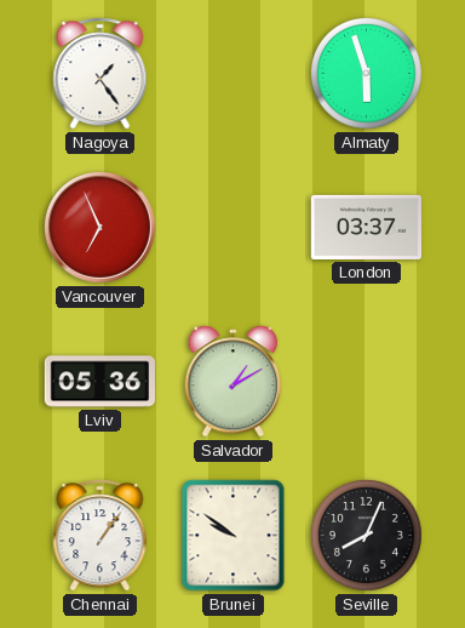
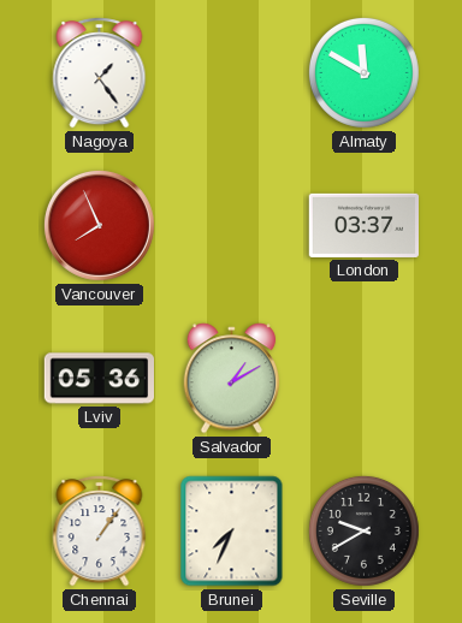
Almaty: 5:57 -> 11:50
Vancouver: 6:56 -> 7:56
Brunei: 9:51 -> 7:34
Seville: 8:04 -> 9:40
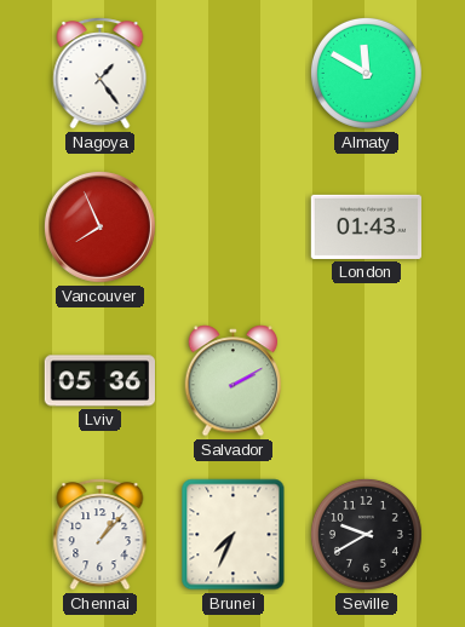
London: 03:37 -> 01:43
Salvador: 1:10 -> 2:10
Chennai: 1:06 -> 1:07
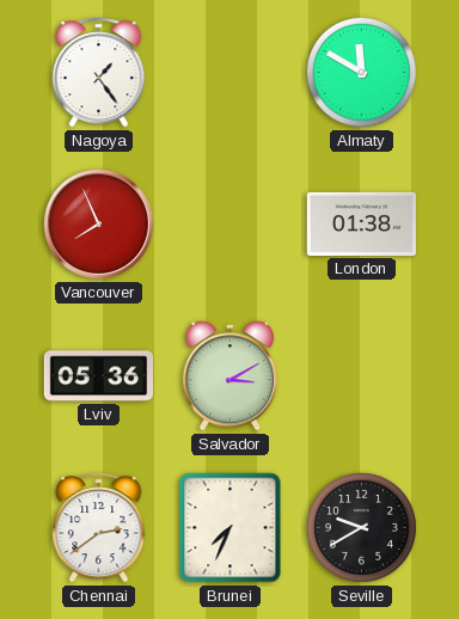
London: 01:43 -> 01:38
Salvador: 2:10 -> 3:10
Chennai: 1:07 -> 2:39
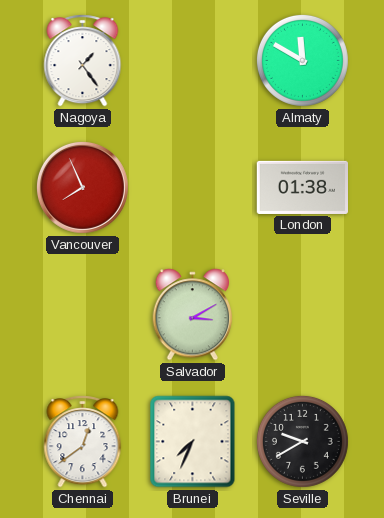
Lviv: 05:36 -> none
Chennai: 2:39 -> 12:39
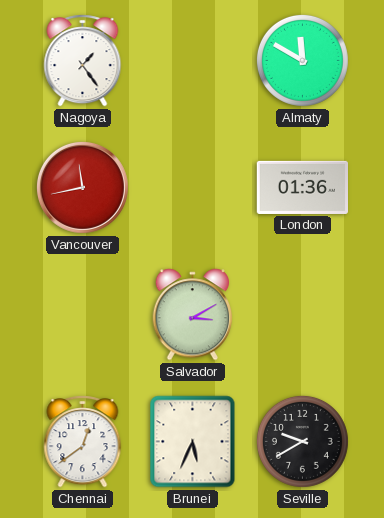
Vancouver: 7:56 -> 11:43
London: 01:38 -> 01:36
Brunei: 7:34 -> 5:34
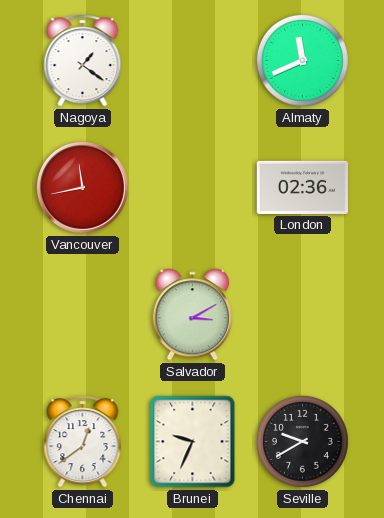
Nagoya: 1:24 -> 1:21
Almaty: 11:50 -> 11:41
London: 01:36 -> 02:36
Brunei: 5:34 -> 9:34
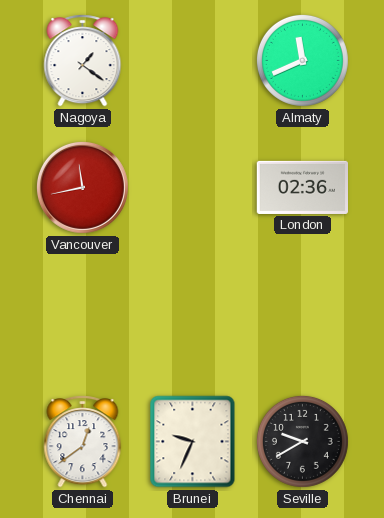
Salvador: 3:10 -> none
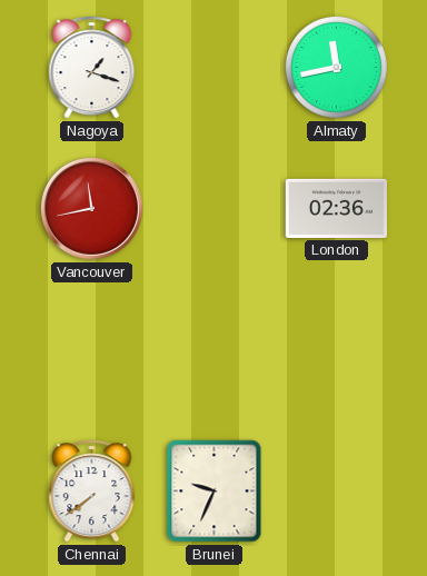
Nagoya: 1:21 -> 1:18
Almaty: 11:41 -> 11:43
Chennai: 12:39 -> 7:39
Seville: 9:40 -> none
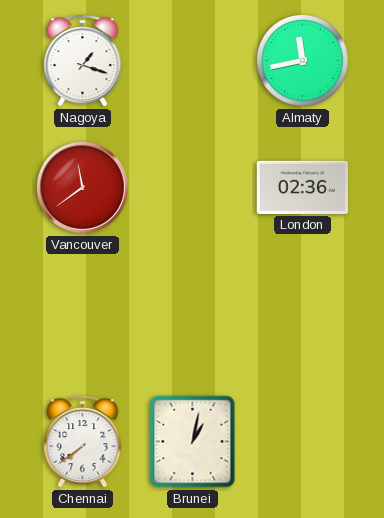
Vancouver: 11:43 -> 11:39
Brunei: 9:34 -> 1:02
